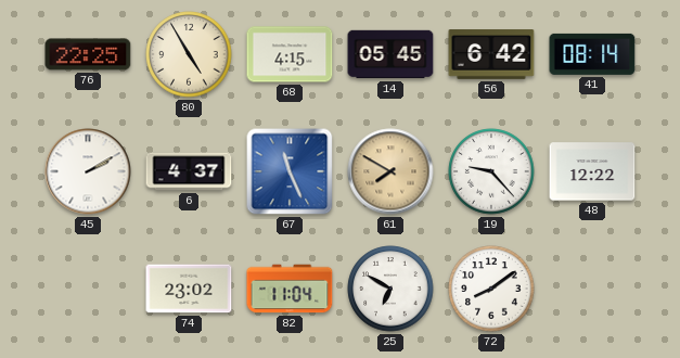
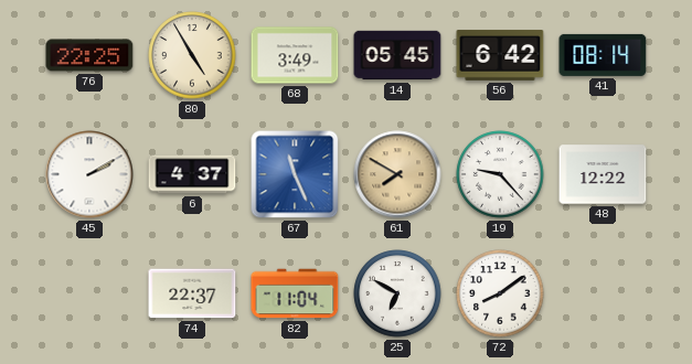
68: 4:15 -> 3:49
74: 23:02 -> 22:37
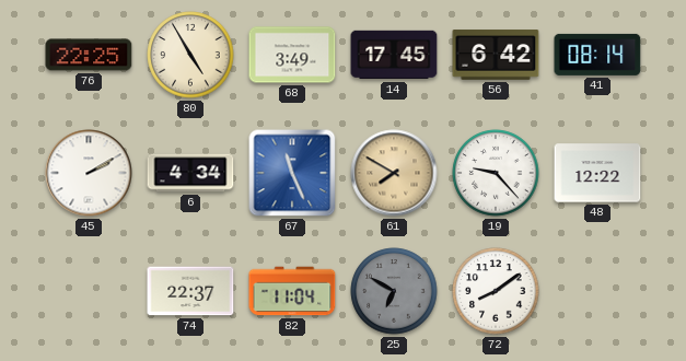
14: 05:45 -> 17:45
6: 4:37 -> 4:34
25 dial: white -> grey
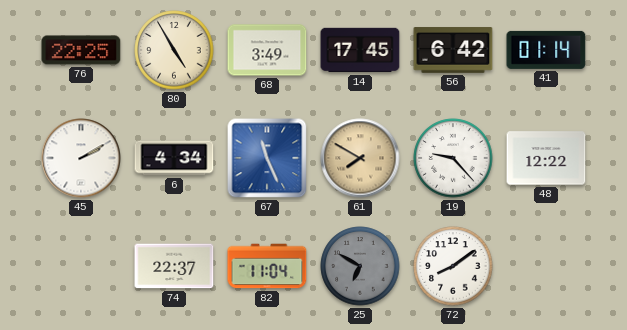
41: 08:14 -> 01:14
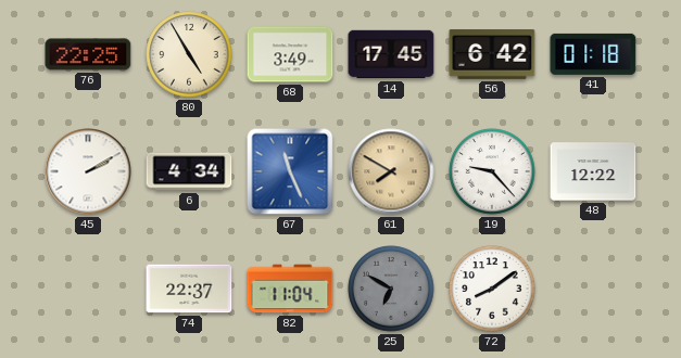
41: 01:14 -> 01:18
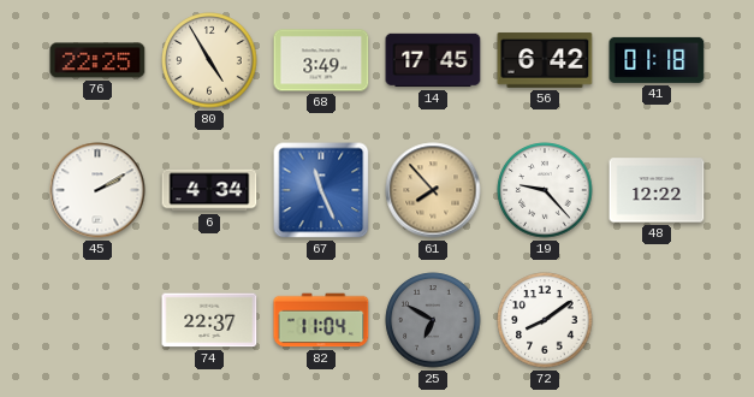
61: 7:50 -> 7:53
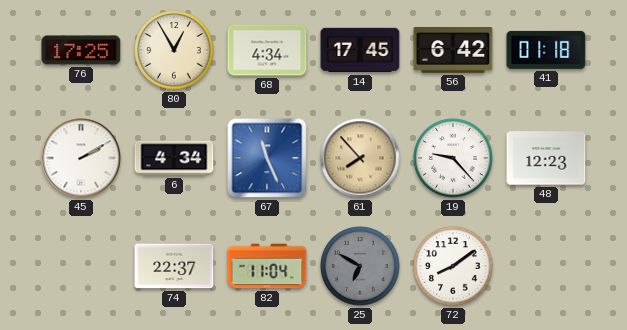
76: 22:25 -> 17:25
80: 4:55 -> 12:55
68: 3:49 -> 4:34
48: 12:22 -> 12:23
